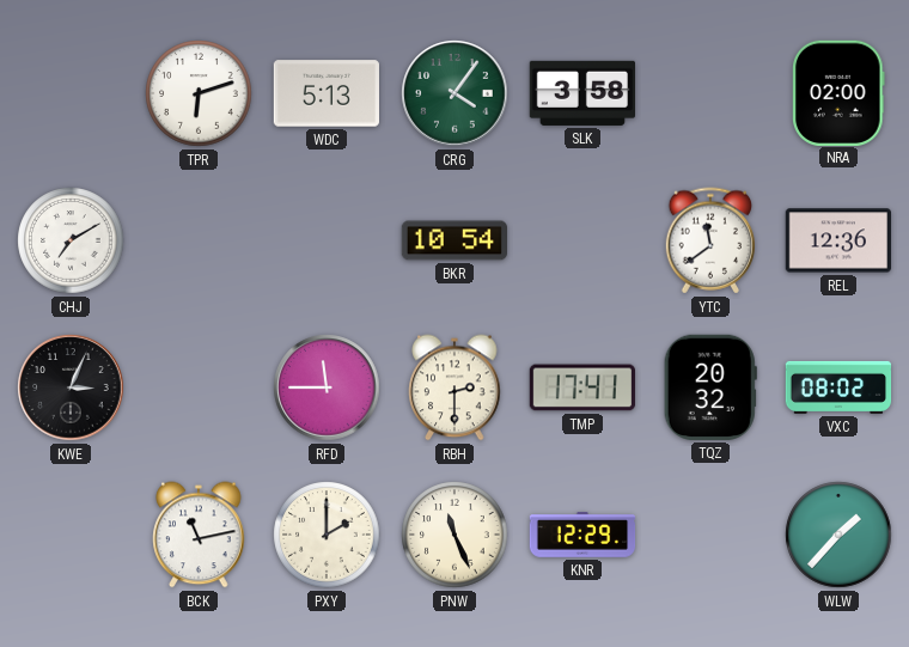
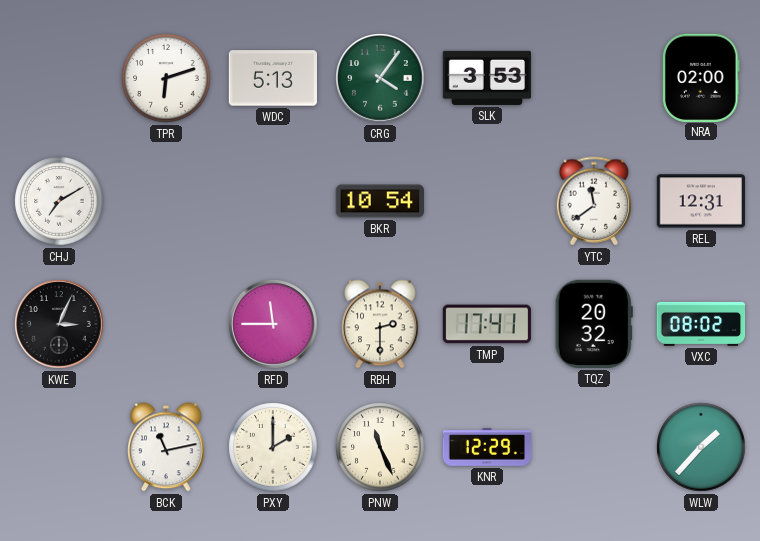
SLK: 3:58 -> 3:53
REL: 12:36 -> 12:31
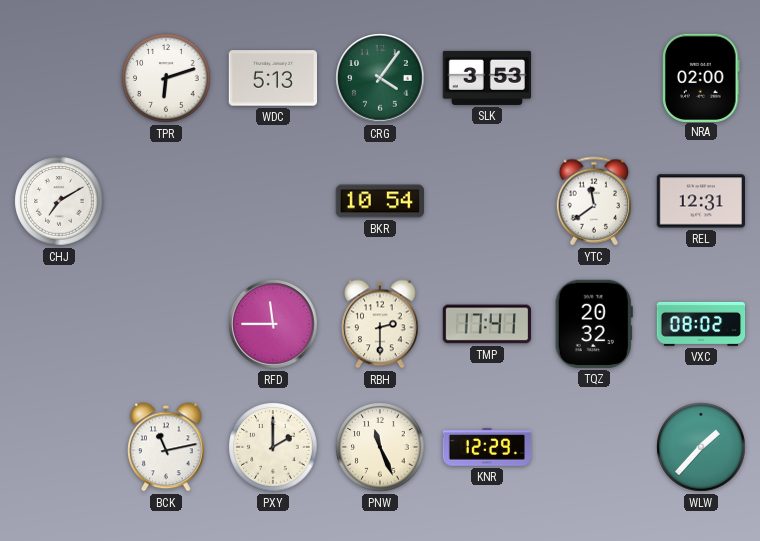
KWE: 3:04 -> none
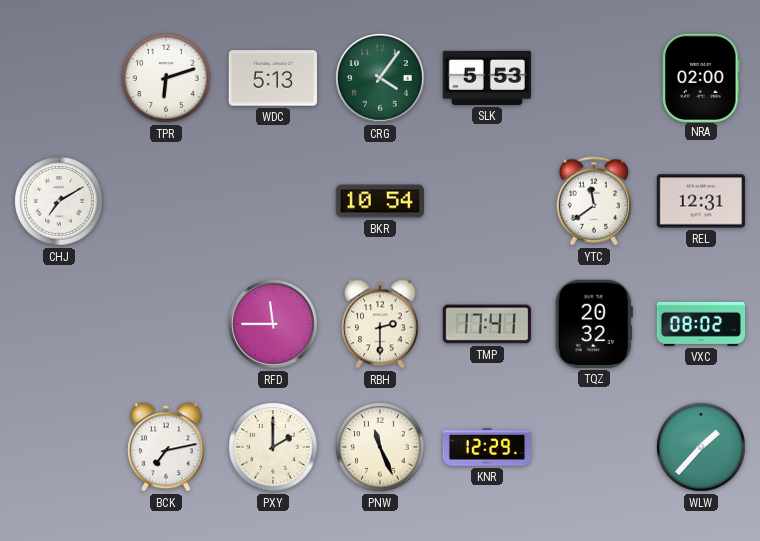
SLK: 3:53 -> 5:53
BCK: 11:13 -> 7:13
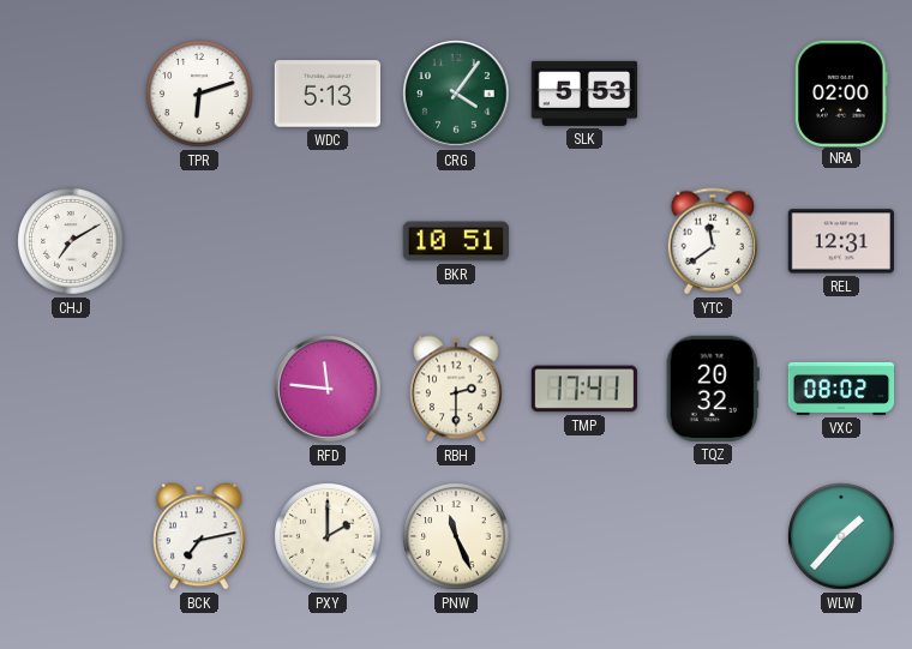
BKR: 10:54 -> 10:51
RFD: 11:45 -> 11:46
KNR: 12:29 -> none
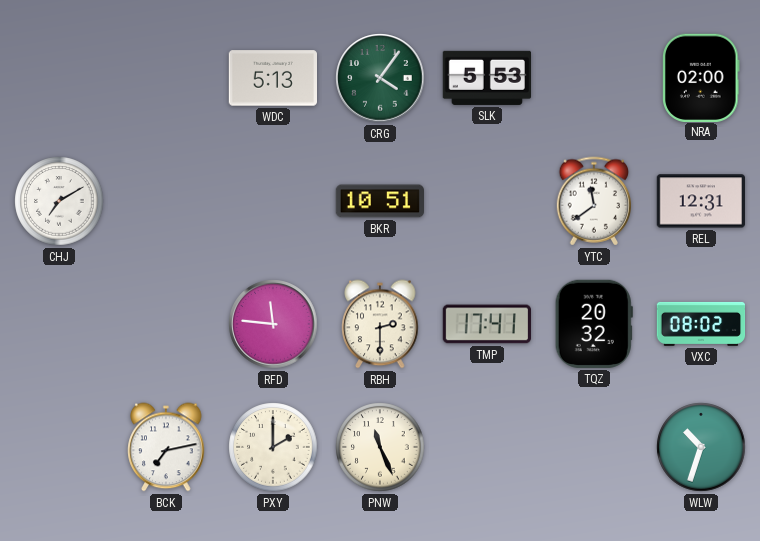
TPR: 6:12 -> none
WLW: 1:37 -> 10:33
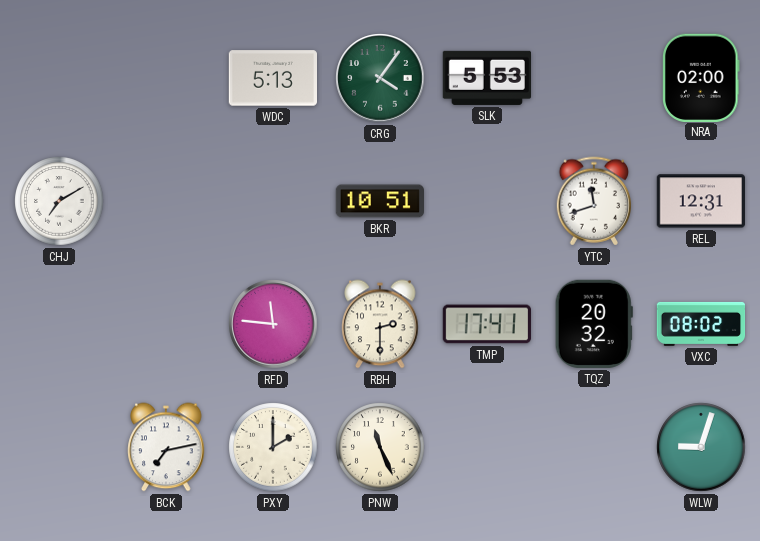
YTC: 11:39 -> 11:42
WLW: 10:33 -> 9:03
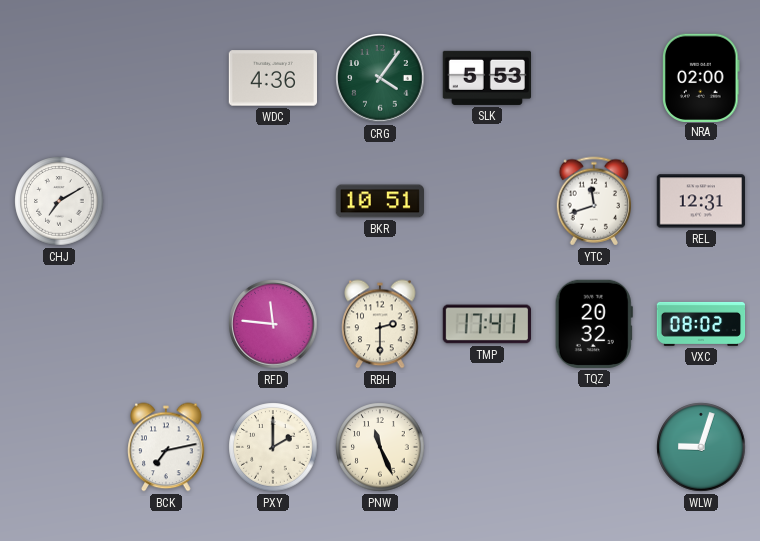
WDC: 5:13 -> 4:36
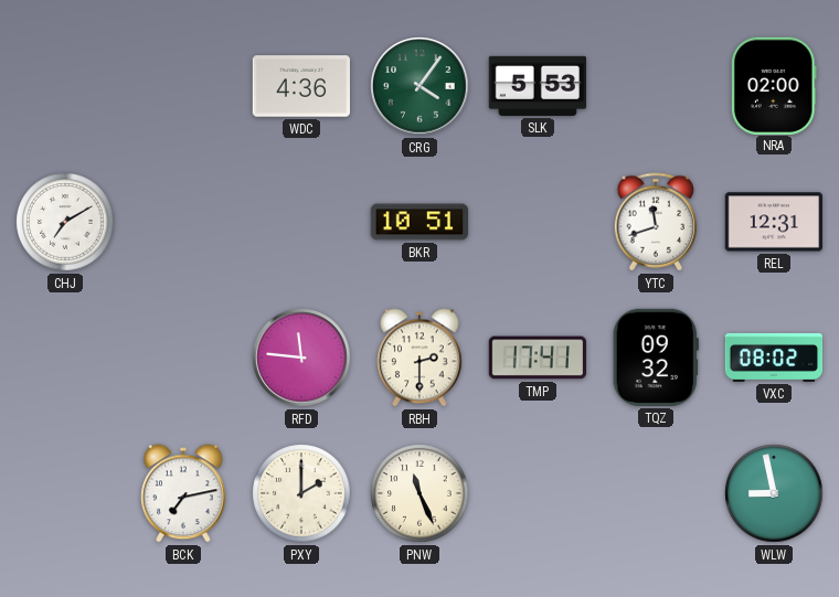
TQZ: 20:32 -> 09:32
WLW: 9:03 -> 8:58
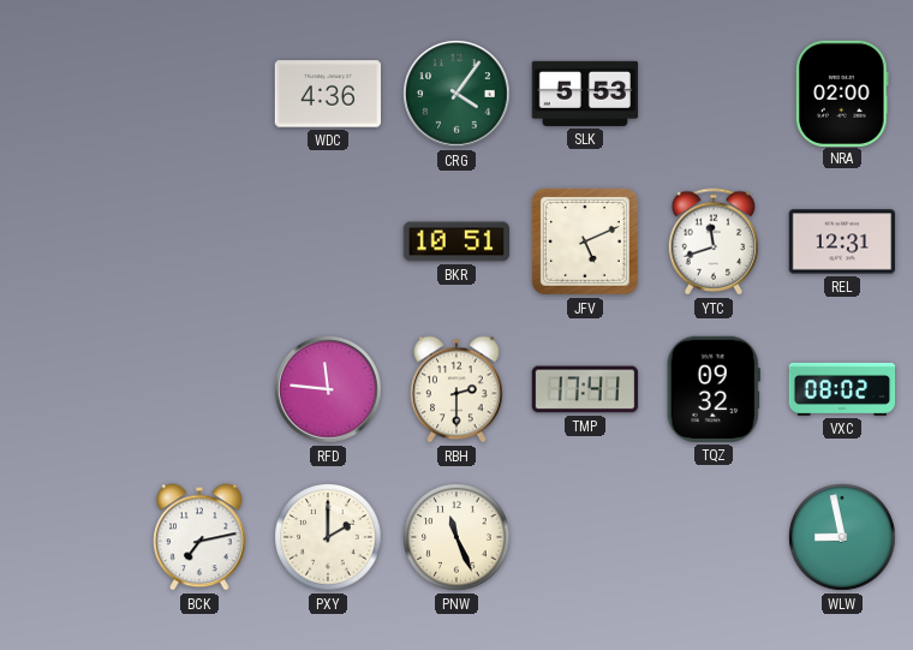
CHJ: 7:10 -> none
JFV: none -> 5:11
